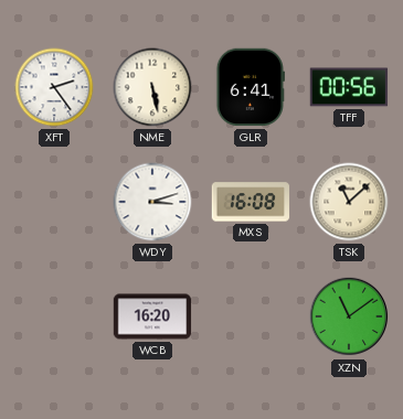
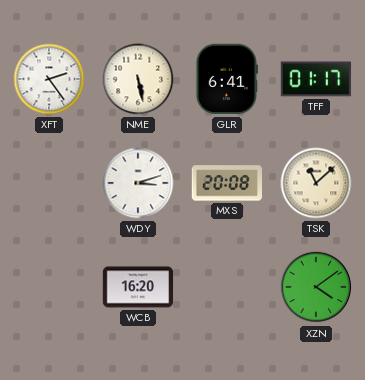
TFF: 00:56 -> 01:17
MXS: 16:08 -> 20:08
XZN: 11:09 -> 4:09
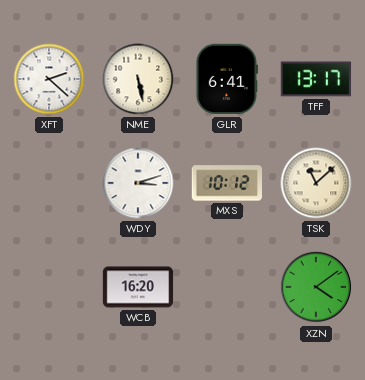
XFT: 2:24 -> 2:22
TFF: 01:17 -> 13:17
MXS: 20:08 -> 10:12
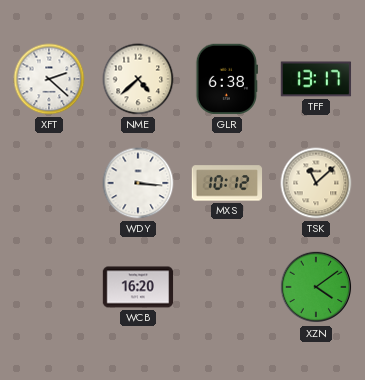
NME: 5:28 -> 4:38
GLR: 6:41 -> 6:38
WDY: 3:12 -> 3:16
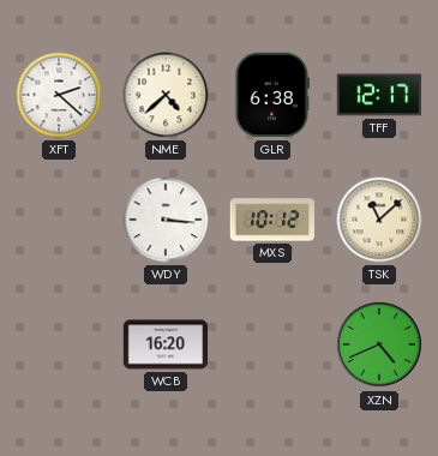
TFF: 13:17 -> 12:17
XZN: 4:09 -> 4:41
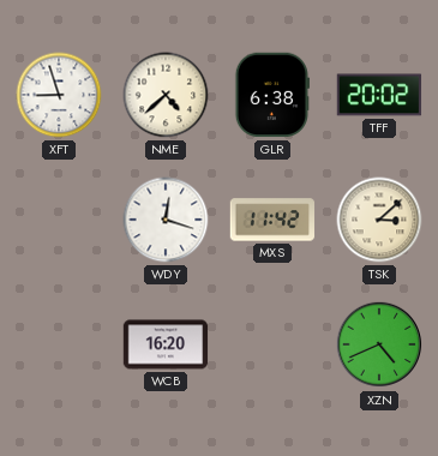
XFT: 2:22 -> 8:57
TFF: 12:17 -> 20:02
WDY: 3:16 -> 12:18
MXS: 10:12 -> 11:42
TSK: 11:08 -> 3:08
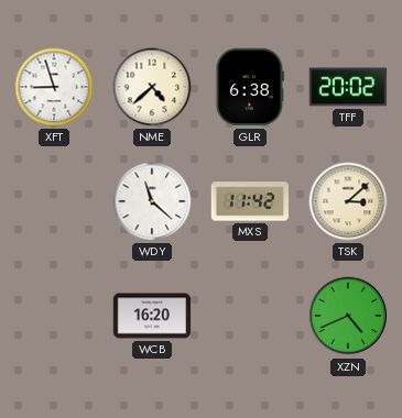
WDY: 12:18 -> 11:22
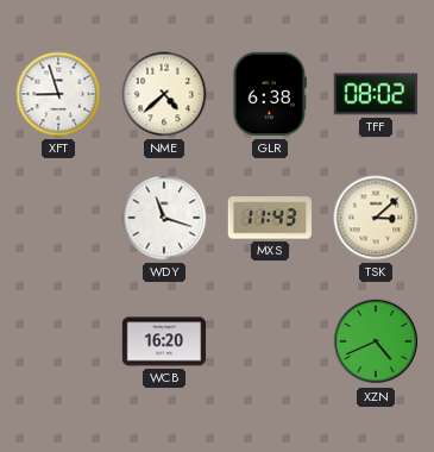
TFF: 20:02 -> 08:02
WDY: 11:22 -> 11:18
MXS: 11:42 -> 11:43
